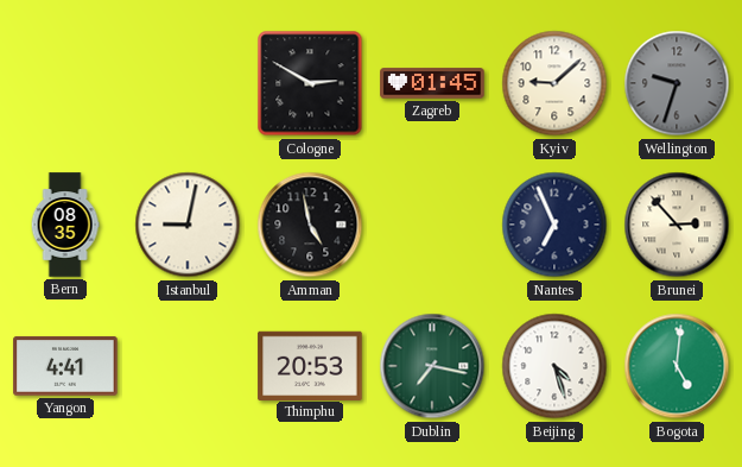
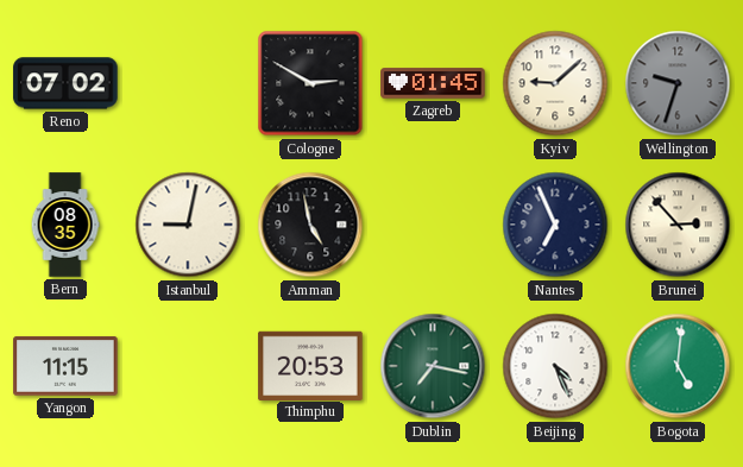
Reno: none -> 07:02
Yangon: 4:41 -> 11:15
Beijing: 4:27 -> 4:26
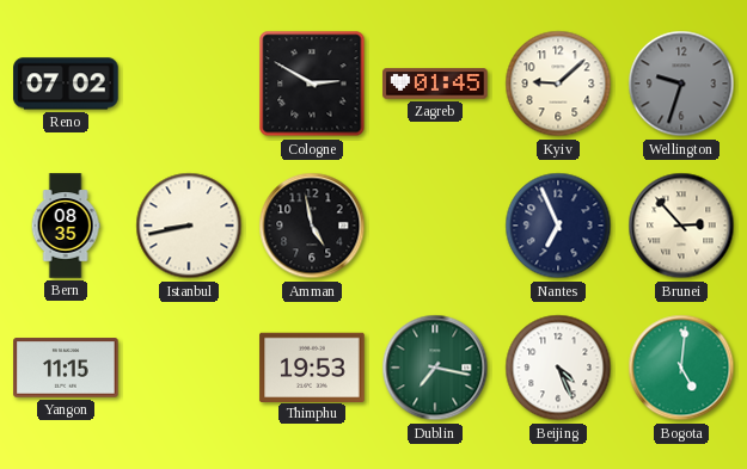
Istanbul: 9:02 -> 8:43
Thimphu: 20:53 -> 19:53
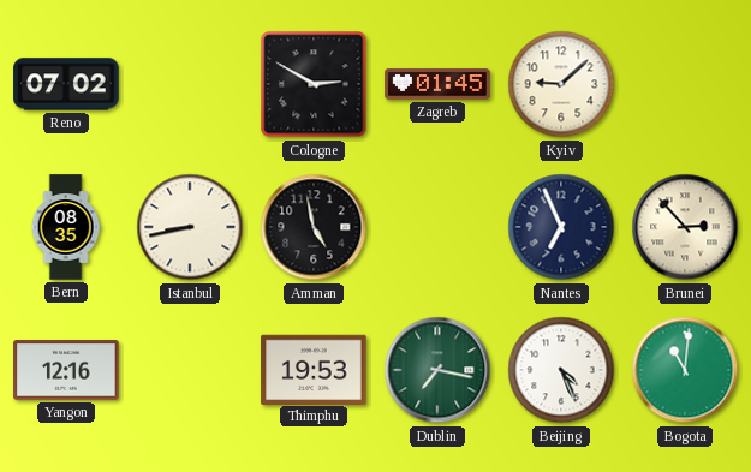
Wellington: 9:33 -> none
Yangon: 11:15 -> 12:16
Bogota: 5:01 -> 11:01
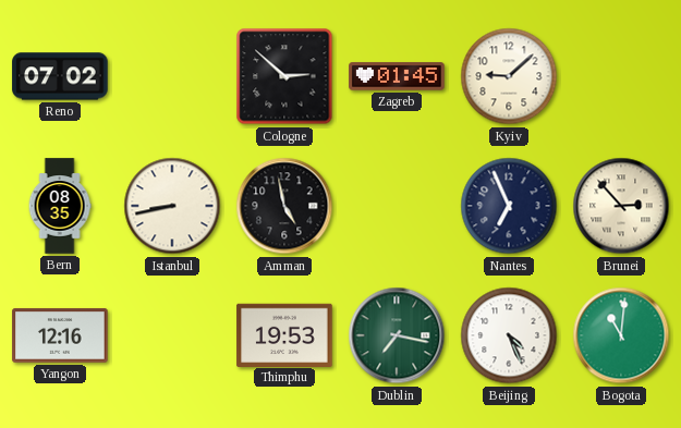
Cologne: 2:50 -> 2:52
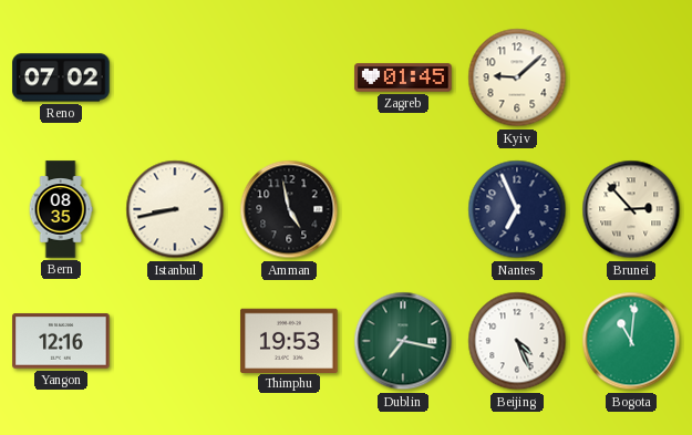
Cologne: 2:52 -> none
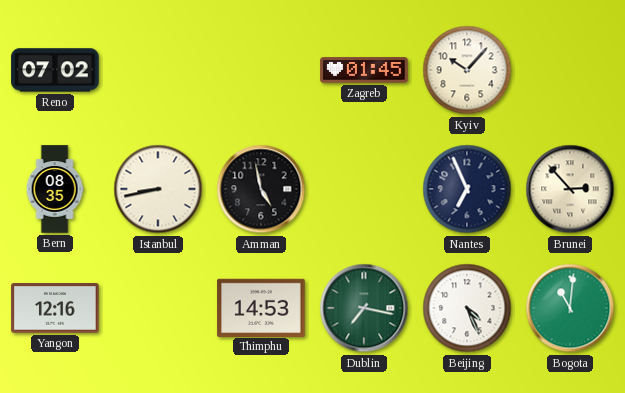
Kyiv: 9:08 -> 10:07
Thimphu: 19:53 -> 14:53
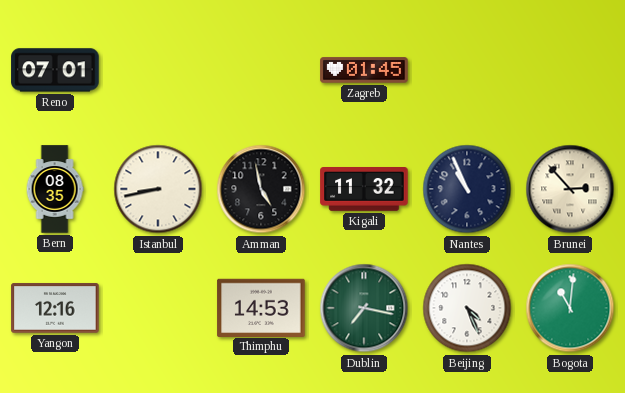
Reno: 07:02 -> 07:01
Kyiv: 10:07 -> none
Kigali: none -> 11:32
Nantes: 6:56 -> 10:56
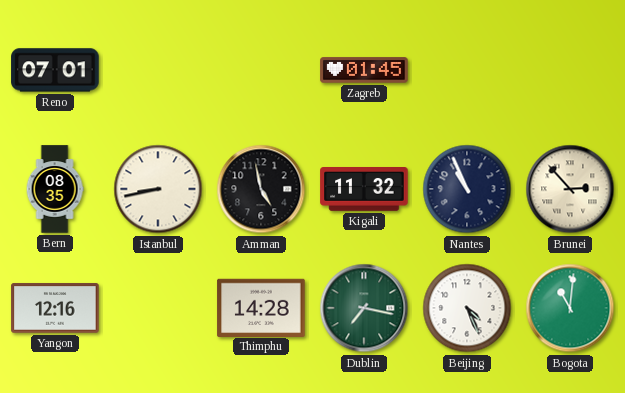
Thimphu: 14:53 -> 14:28
